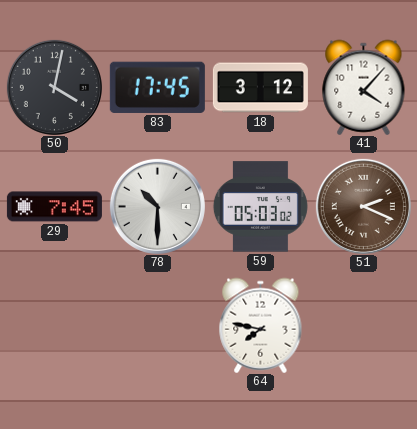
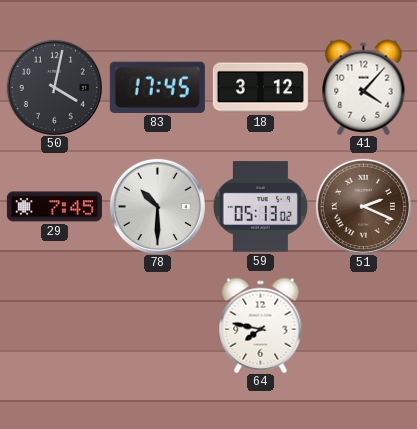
59: 05:03 -> 05:13
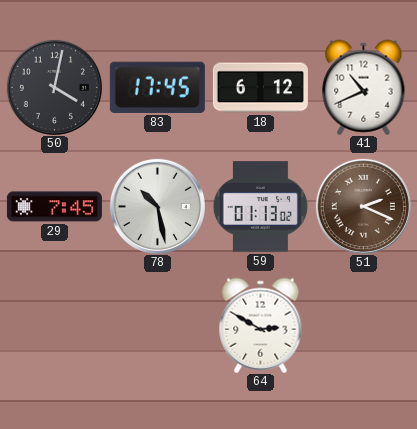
18: 3:12 -> 6:12
41: 4:07 -> 10:41
78: 10:30 -> 10:28
59: 05:13 -> 01:13
64: 7:47 -> 2:50
